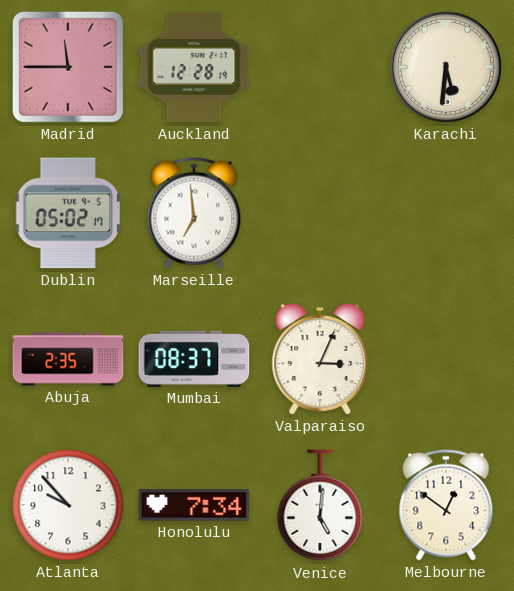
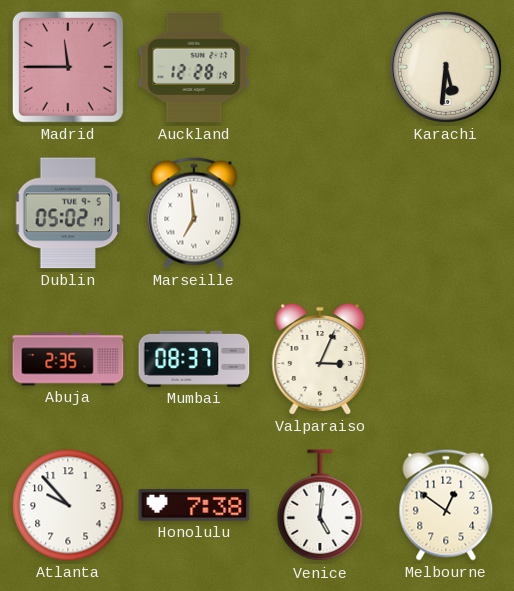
Honolulu: 7:34 -> 7:38
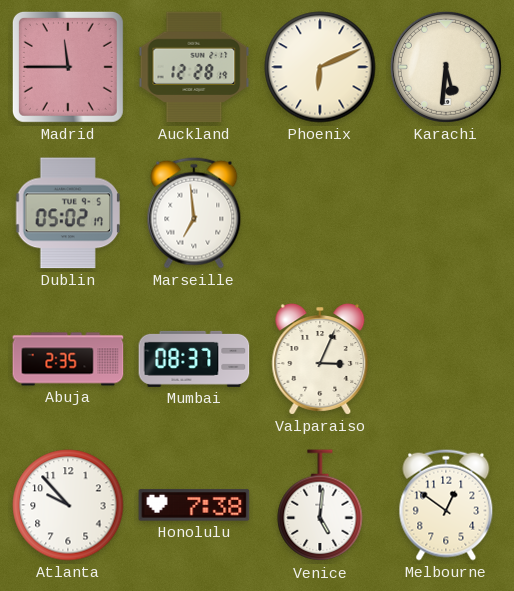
Phoenix: none -> 6:11
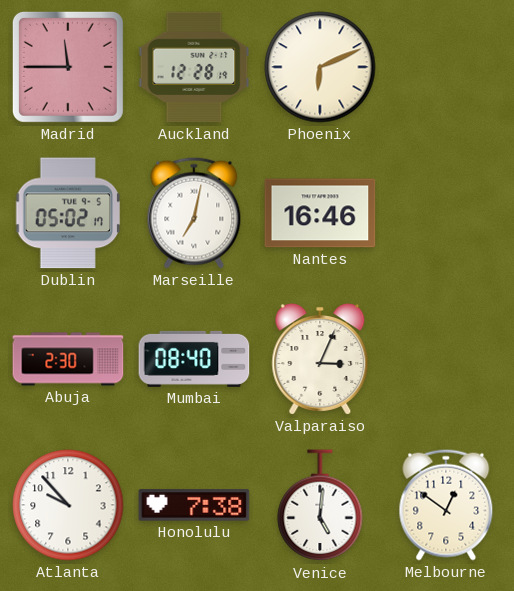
Karachi: 5:31 -> none
Marseille: 6:59 -> 7:02
Nantes: none -> 16:46
Abuja: 2:35 -> 2:30
Mumbai: 08:37 -> 08:40
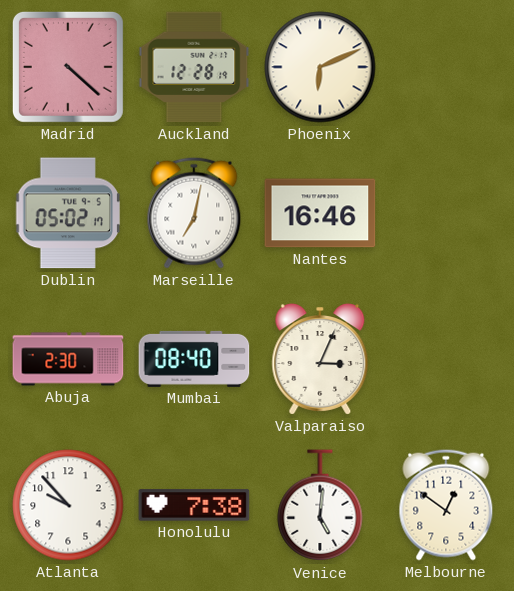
Madrid: 11:45 -> 4:22
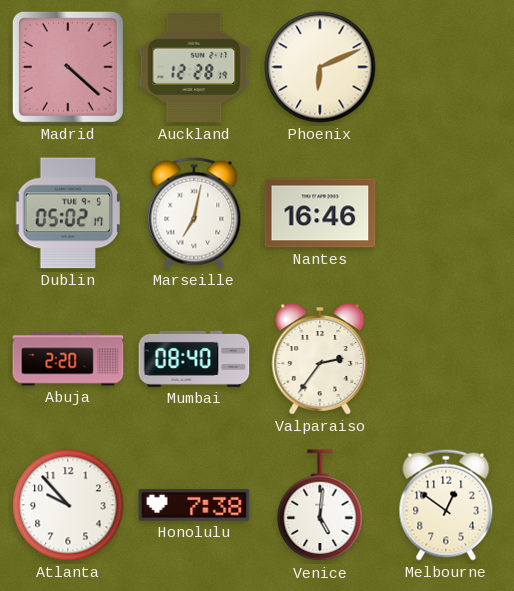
Abuja: 2:30 -> 2:20
Valparaiso: 3:04 -> 2:36
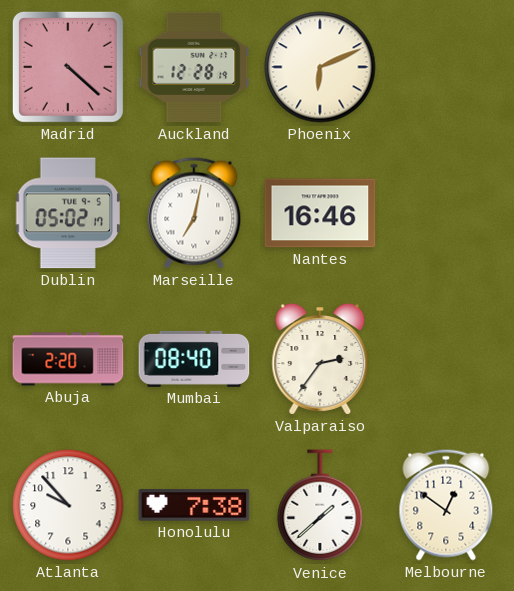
Venice: 5:01 -> 1:38
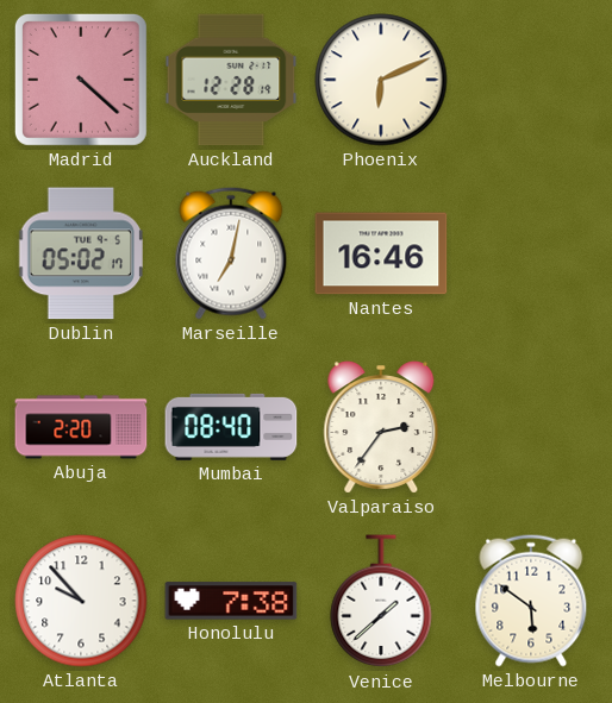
Melbourne: 12:51 -> 5:51
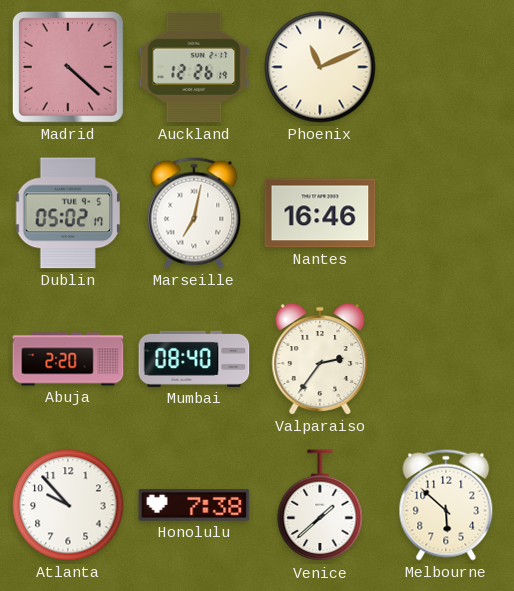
Auckland: 12:28 -> 12:26
Phoenix: 6:11 -> 11:11
Melbourne: 5:51 -> 5:52
